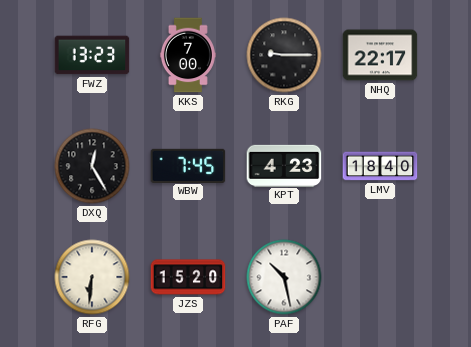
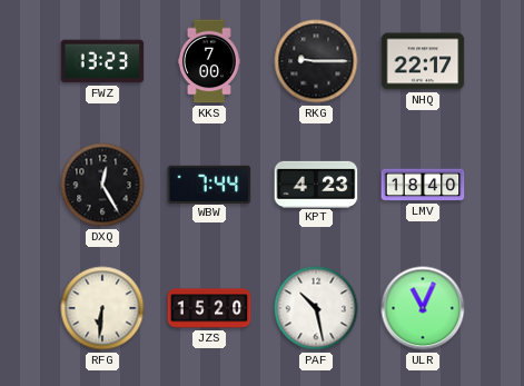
WBW: 7:45 -> 7:44
ULR: none -> 11:04
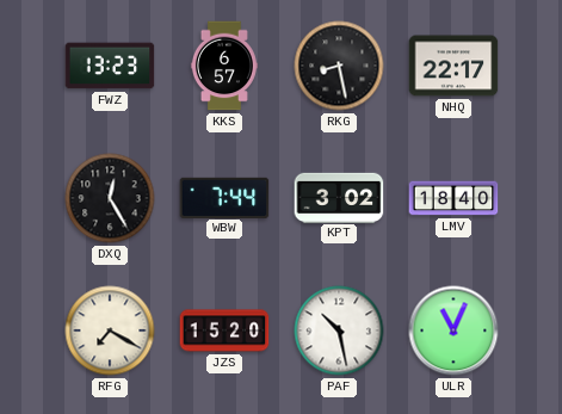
KKS: 7:00 -> 6:57
RKG: 9:15 -> 8:28
KPT: 4:23 -> 3:02
RFG: 6:31 -> 7:20
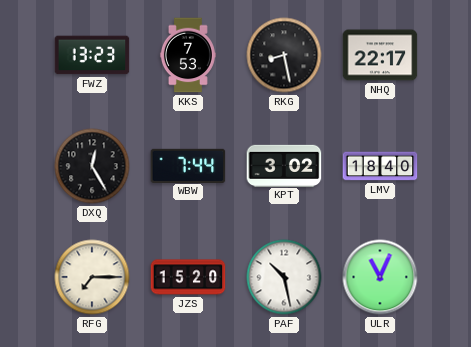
KKS: 6:57 -> 7:53
RFG: 7:20 -> 7:15
